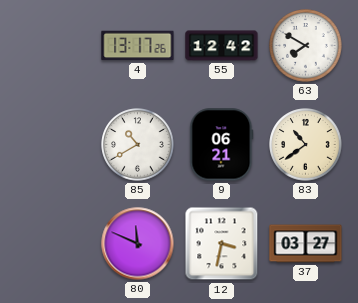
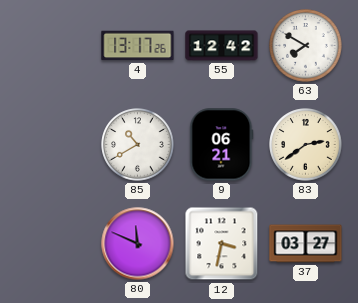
83: 10:39 -> 2:39
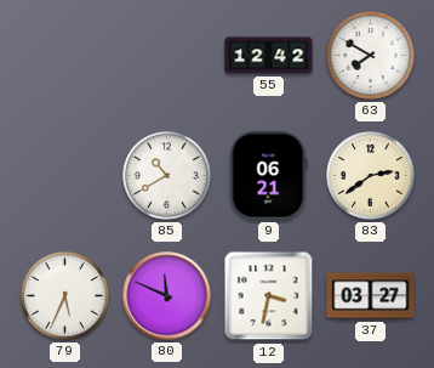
4: 13:17 -> none
79: none -> 5:34
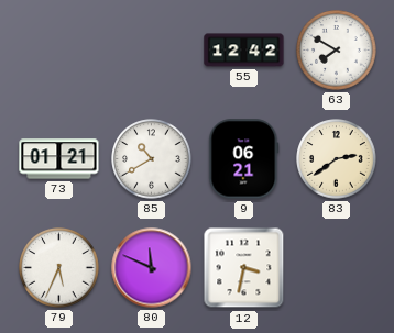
73: none -> 01:21
37: 03:27 -> none
